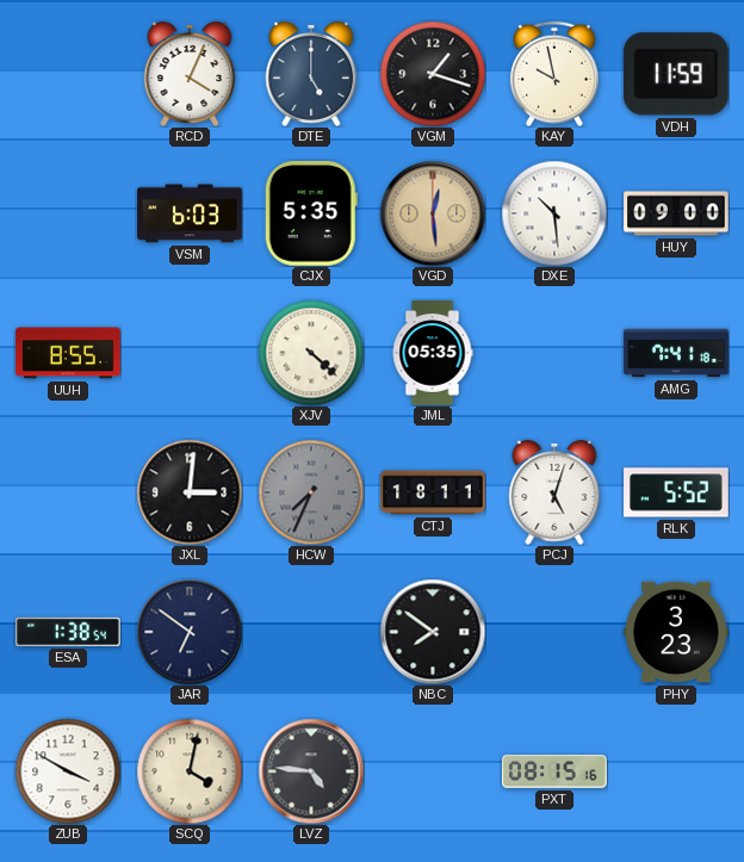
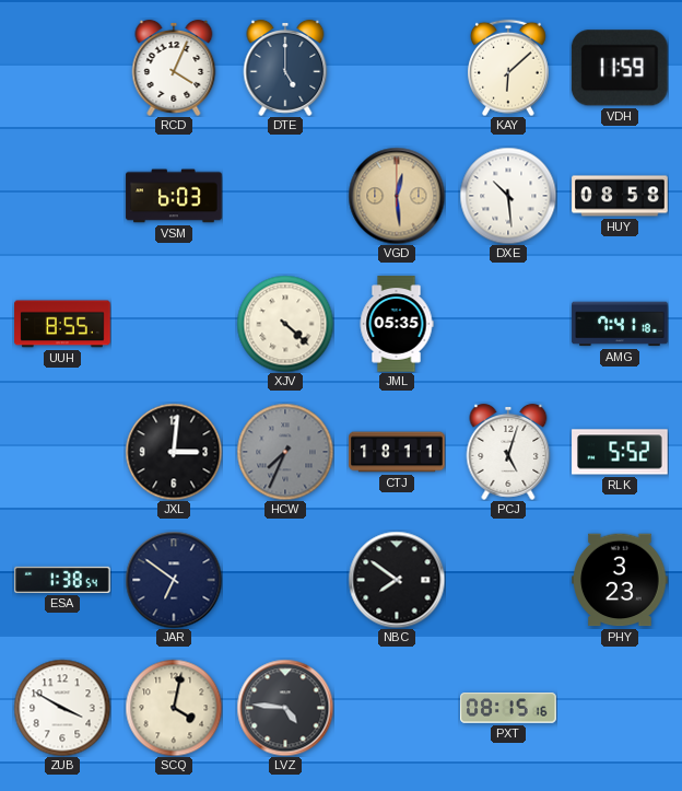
VGM: 1:18 -> none
KAY: 9:58 -> 6:08
CJX: 5:35 -> none
HUY: 09:00 -> 08:58
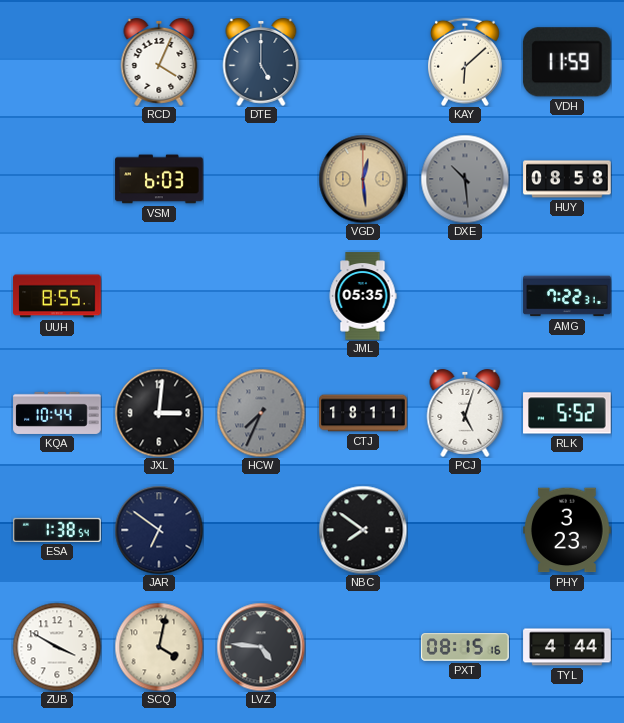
DXE dial: white -> grey
XJV: 4:22 -> none
AMG: 7:41 -> 7:22
KQA: none -> 10:44
TYL: none -> 4:44
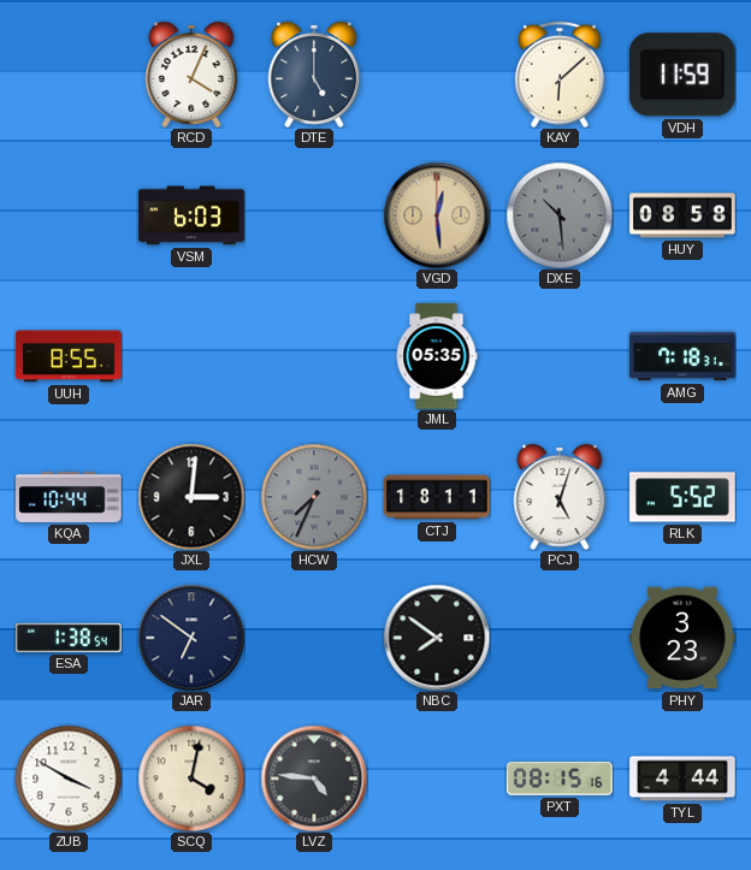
AMG: 7:22 -> 7:18
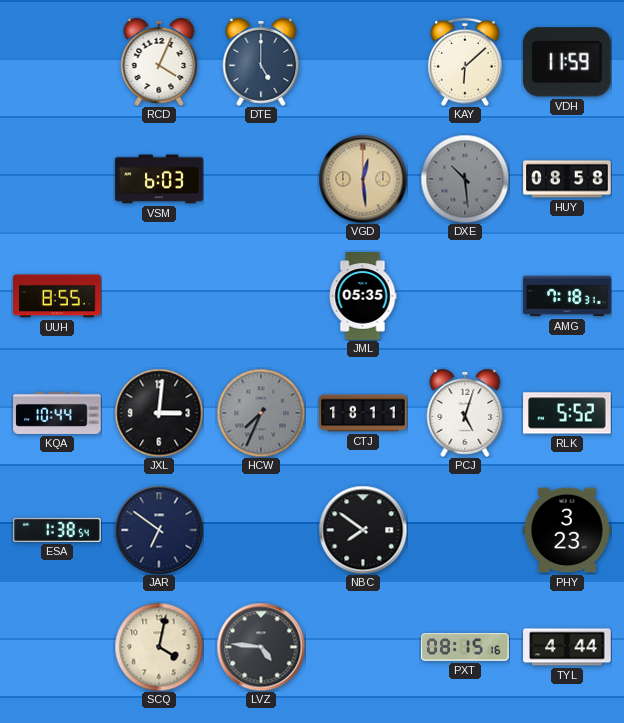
ZUB: 3:50 -> none
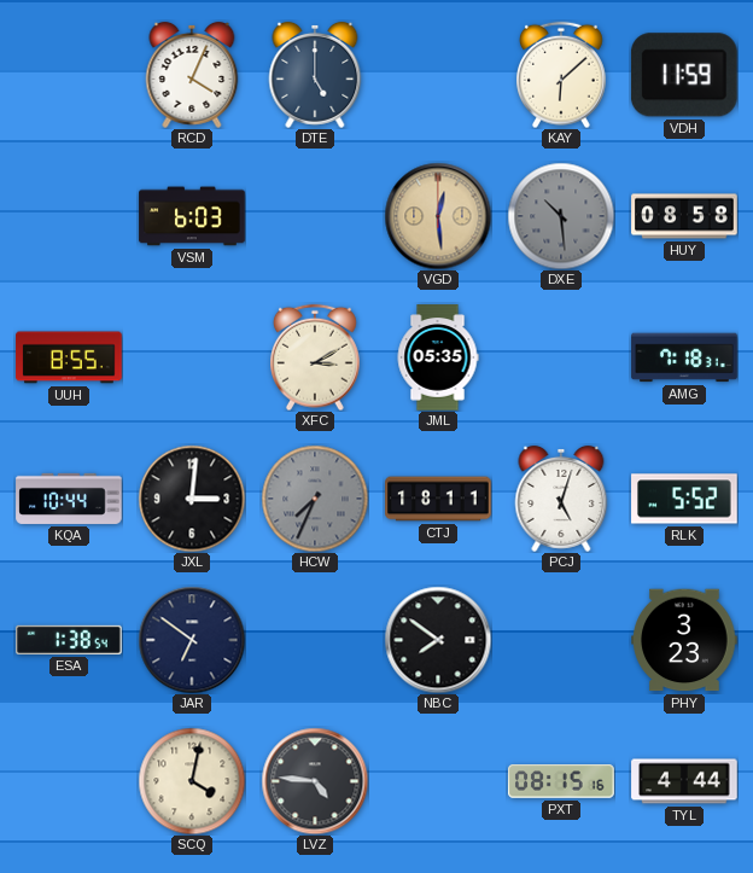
XFC: none -> 3:10
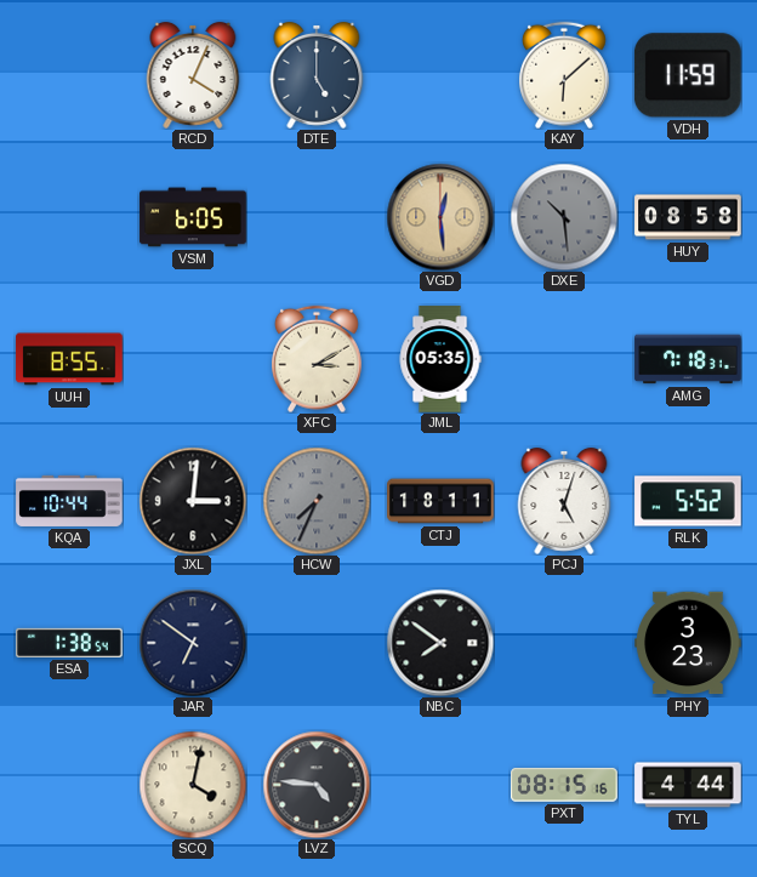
VSM: 6:03 -> 6:05
